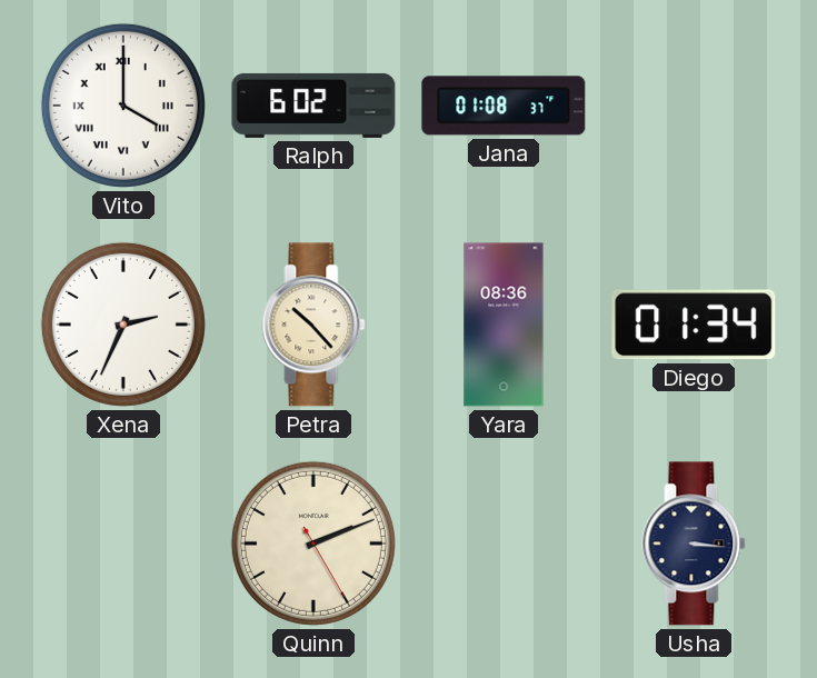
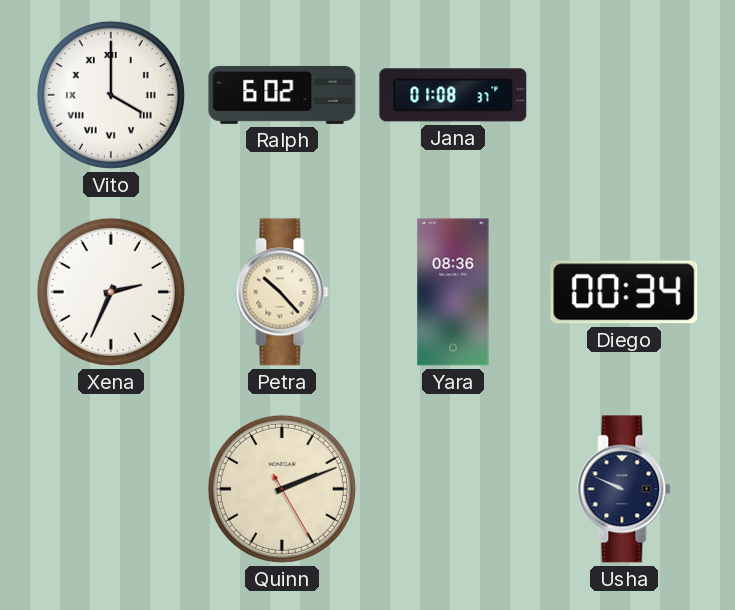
Diego: 01:34 -> 00:34
Usha: 3:16 -> 9:49
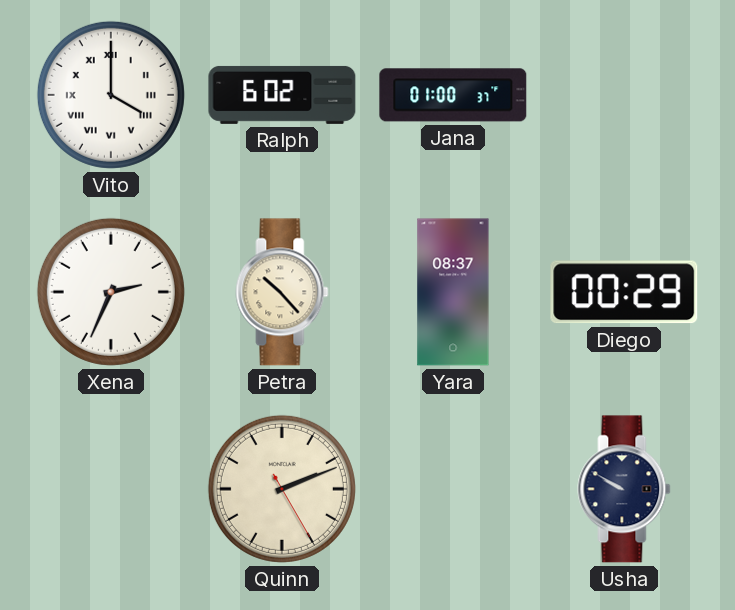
Jana: 01:08 -> 01:00
Yara: 08:36 -> 08:37
Diego: 00:34 -> 00:29
Usha: 9:49 -> 9:50
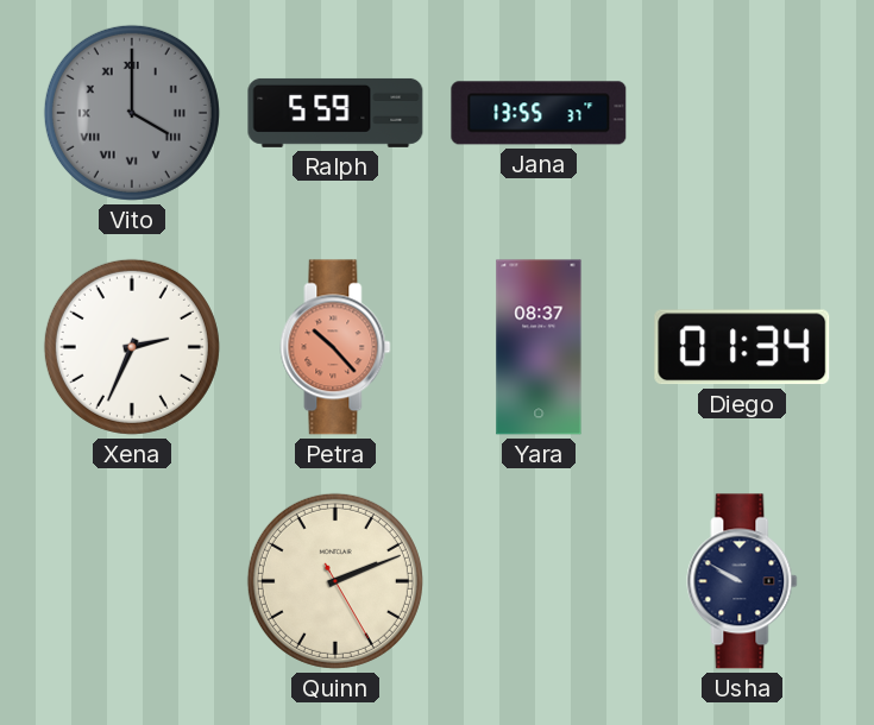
Vito dial: white -> grey
Ralph: 6:02 -> 5:59
Jana: 01:00 -> 13:55
Petra dial: cream -> salmon
Diego: 00:29 -> 01:34
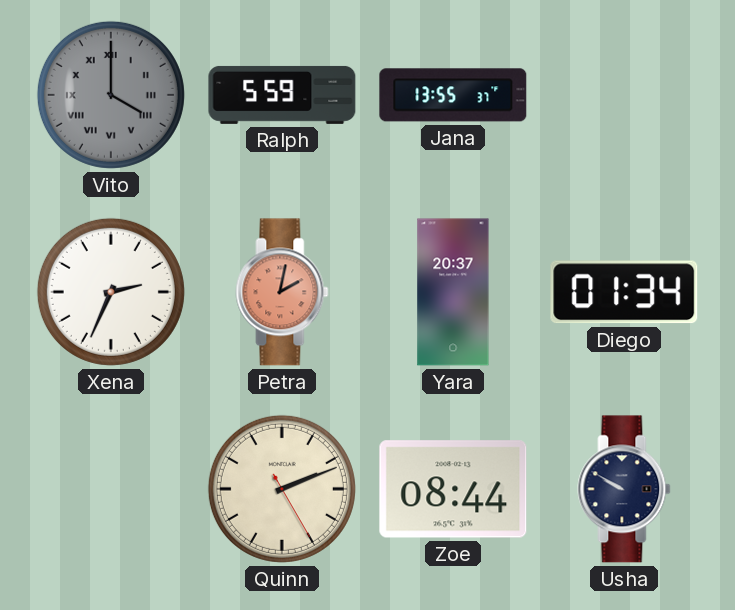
Petra: 10:23 -> 2:02
Yara: 08:37 -> 20:37
Zoe: none -> 08:44
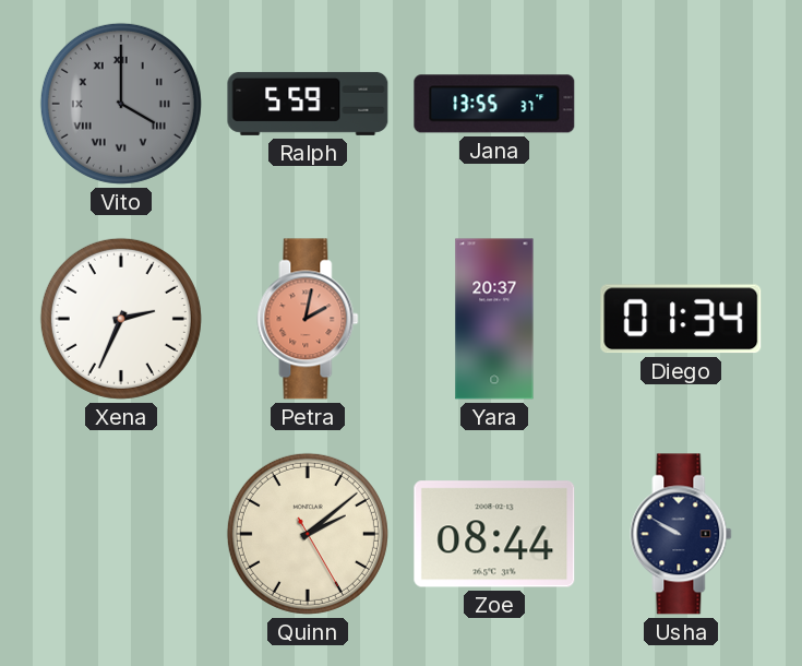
Quinn: 2:11 -> 2:08
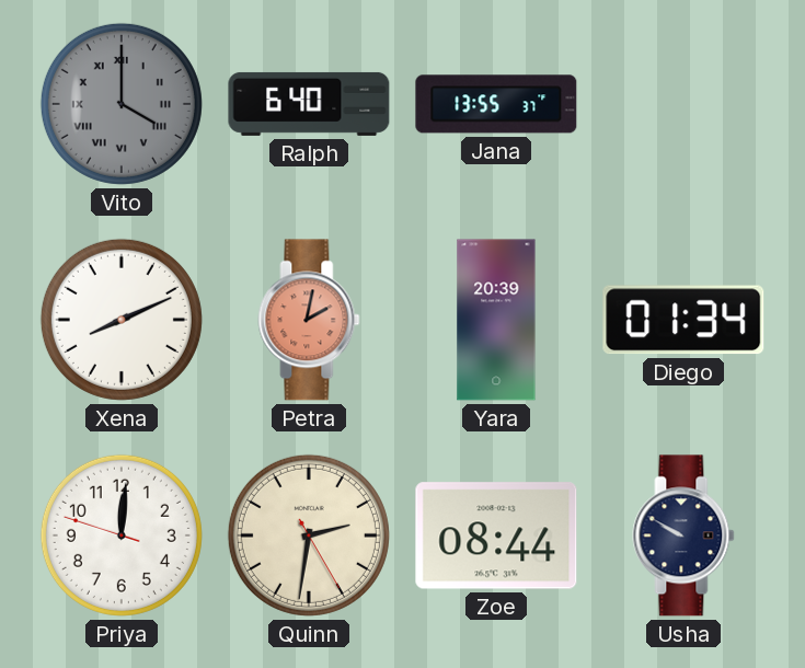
Ralph: 5:59 -> 6:40
Xena: 2:34 -> 8:11
Yara: 20:37 -> 20:39
Priya: none -> 12:00
Quinn: 2:08 -> 2:31
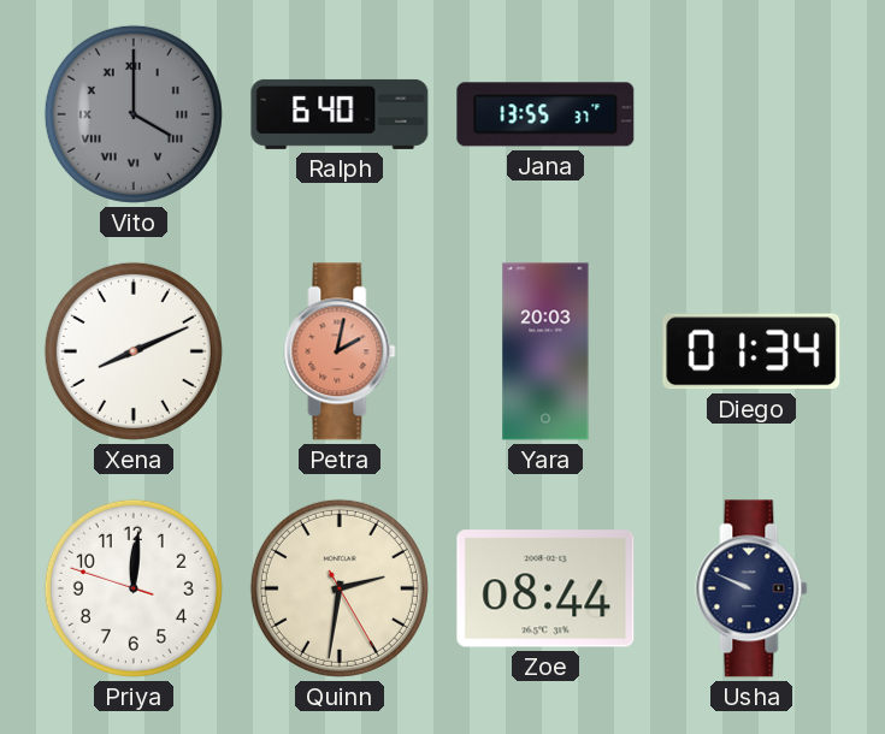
Yara: 20:39 -> 20:03
Usha: 9:50 -> 9:49
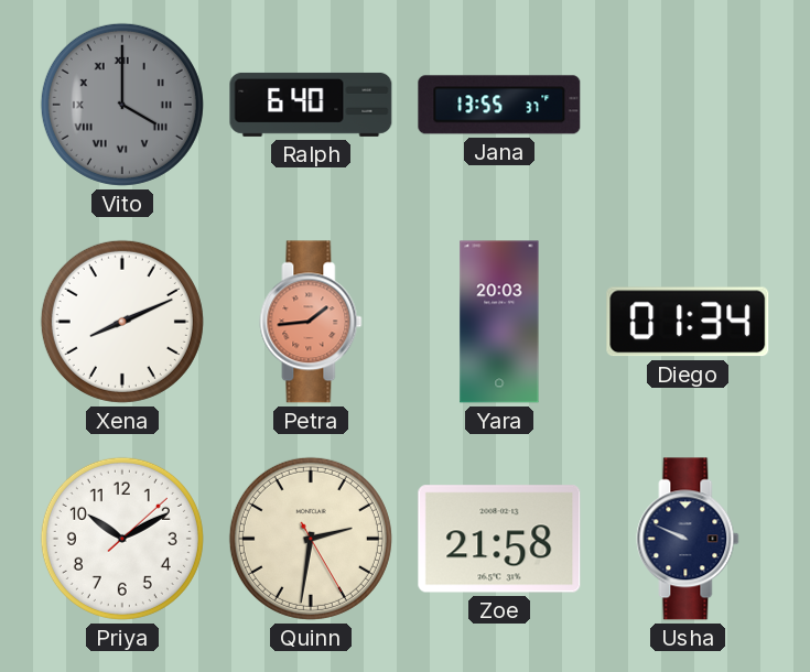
Petra: 2:02 -> 1:44
Priya: 12:00 -> 10:10
Zoe: 08:44 -> 21:58
